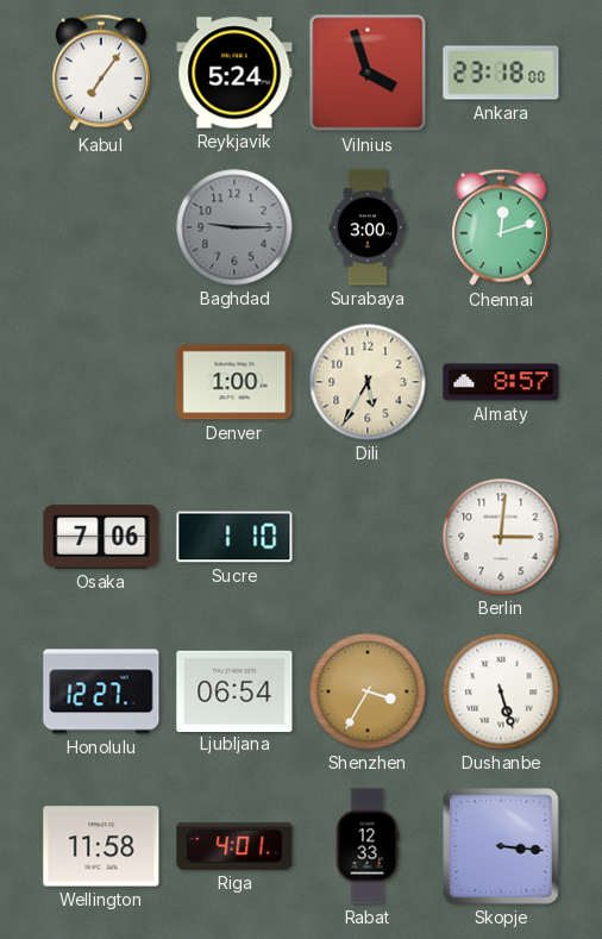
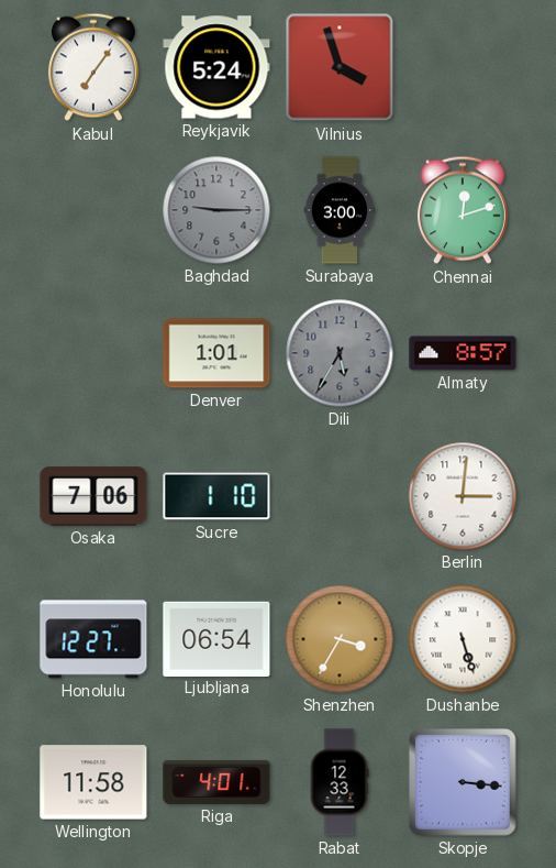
Ankara: 23:18 -> none
Denver: 1:00 -> 1:01
Dili dial: cream -> grey
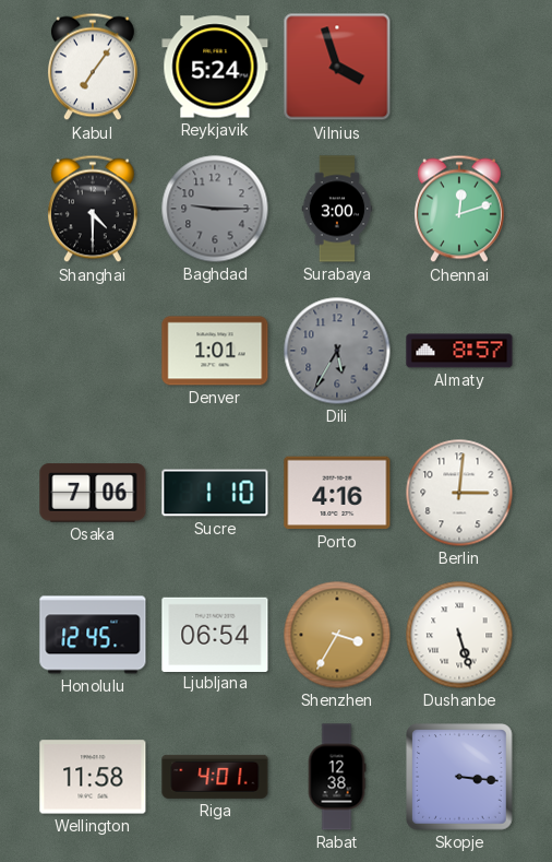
Shanghai: none -> 4:30
Porto: none -> 4:16
Honolulu: 12:27 -> 12:45
Rabat: 12:33 -> 12:38
